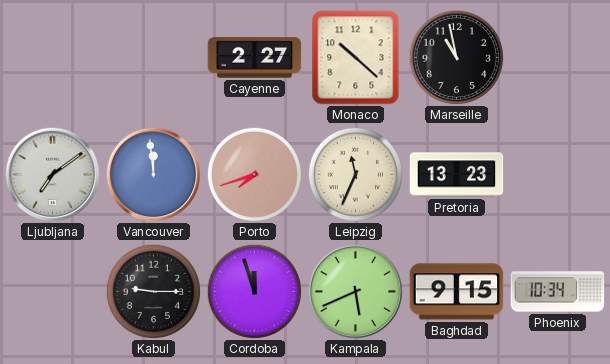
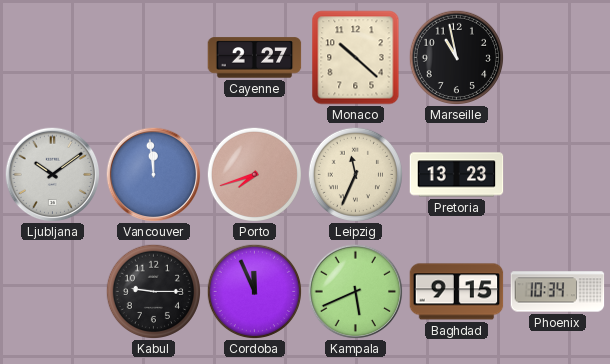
Ljubljana: 7:09 -> 10:09
Cordoba: 11:57 -> 11:56
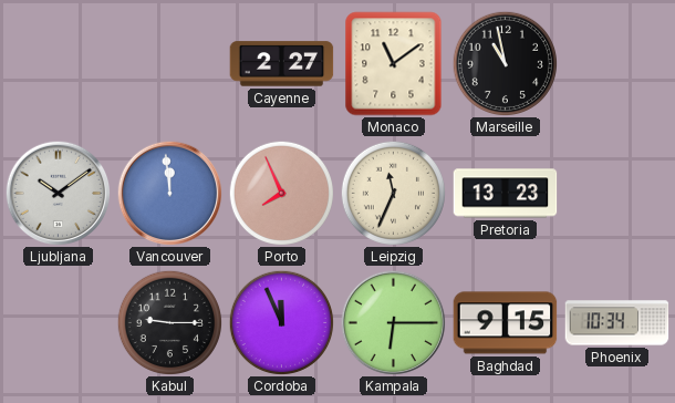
Monaco: 10:22 -> 11:09
Porto: 7:42 -> 7:56
Kampala: 5:41 -> 6:15
